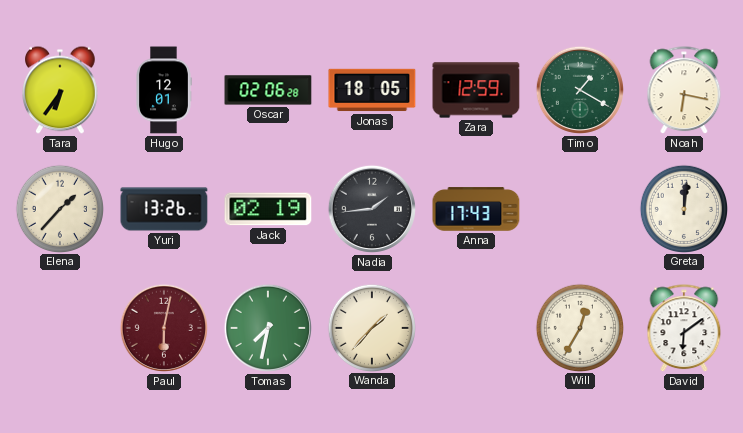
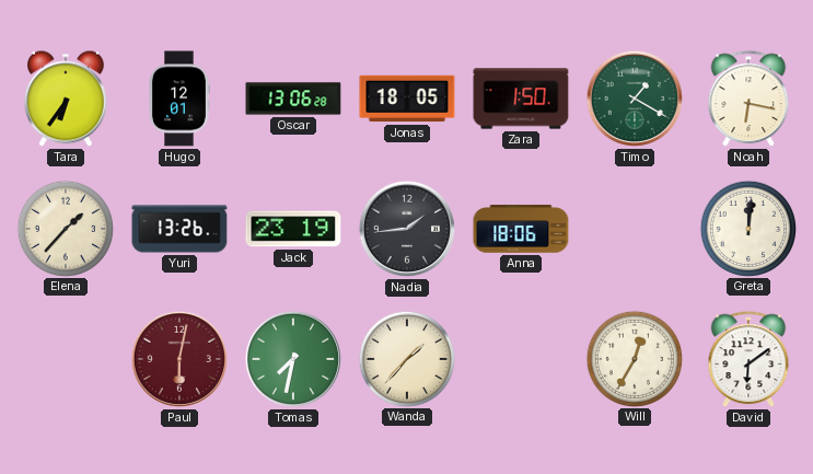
Oscar: 02:06 -> 13:06
Zara: 12:59 -> 1:50
Jack: 02:19 -> 23:19
Anna: 17:43 -> 18:06
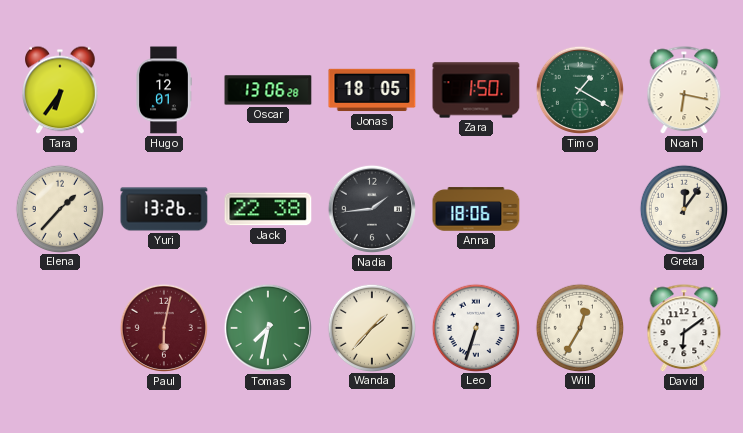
Jack: 23:19 -> 22:38
Greta: 12:01 -> 12:06
Leo: none -> 6:33
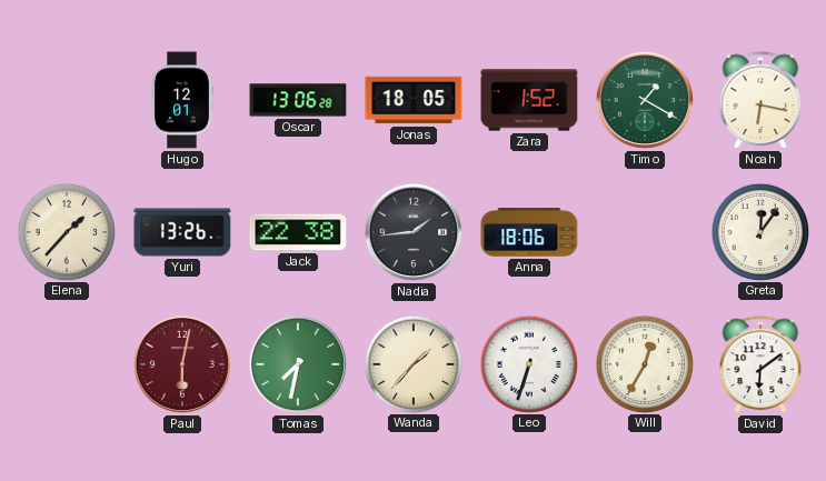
Tara: 6:36 -> none
Zara: 1:50 -> 1:52
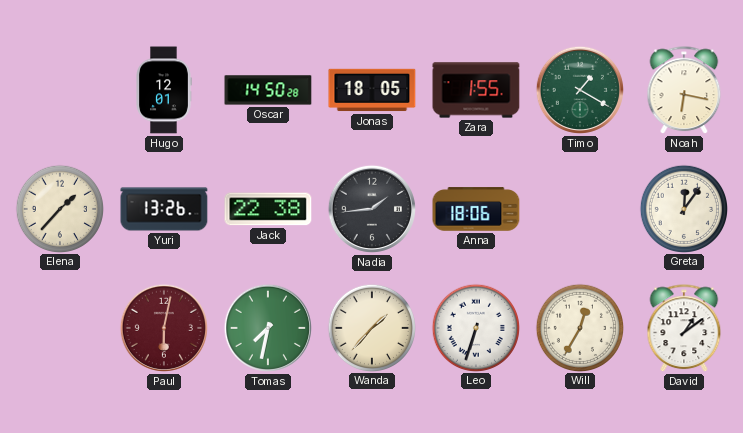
Oscar: 13:06 -> 14:50
Zara: 1:52 -> 1:55
David: 6:09 -> 1:09
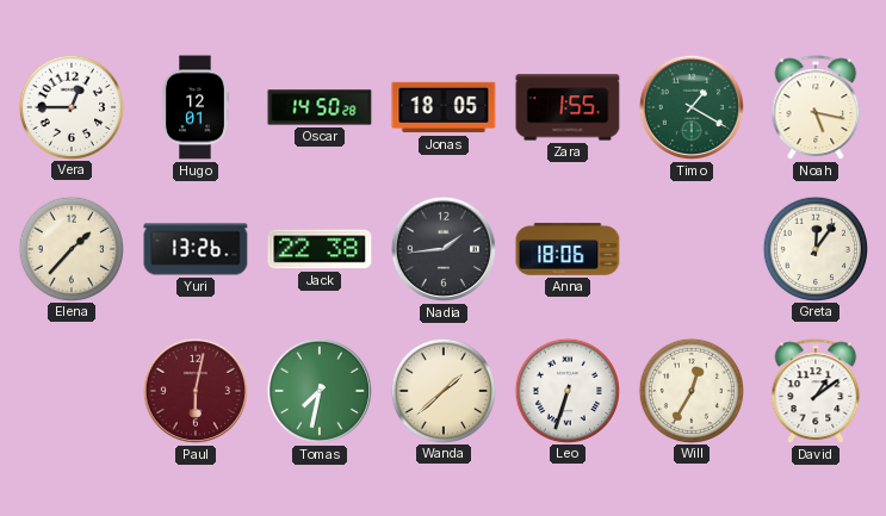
Vera: none -> 12:45
Noah: 6:17 -> 5:17
Wanda: 1:37 -> 1:38
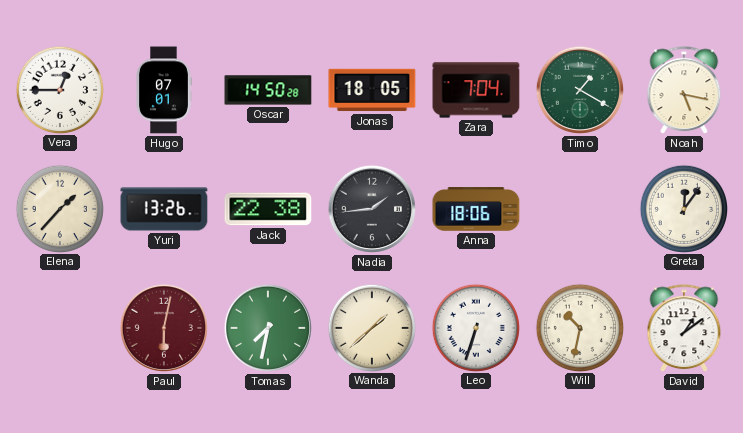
Hugo: 12:01 -> 07:01
Zara: 1:55 -> 7:04
Will: 12:35 -> 10:32
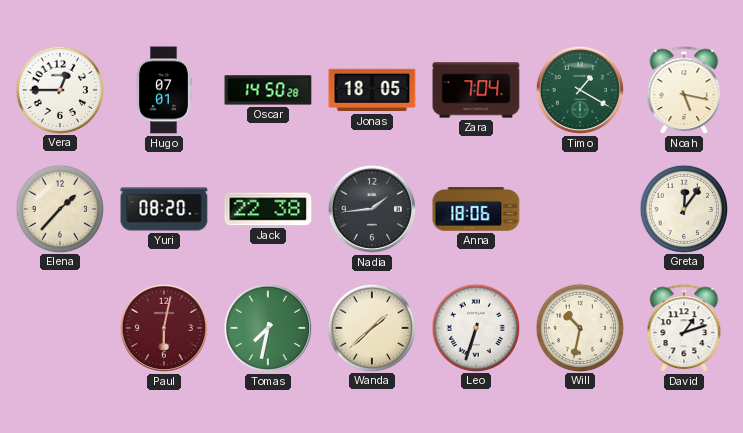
Yuri: 13:26 -> 08:20
David: 1:09 -> 1:12
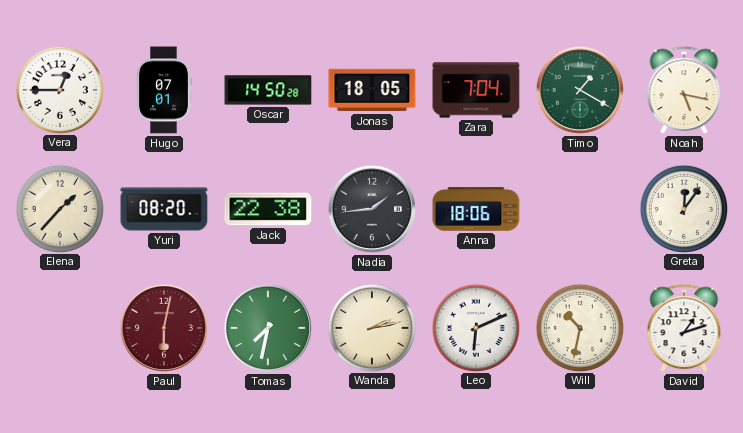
Wanda: 1:38 -> 2:13
Leo: 6:33 -> 6:11
